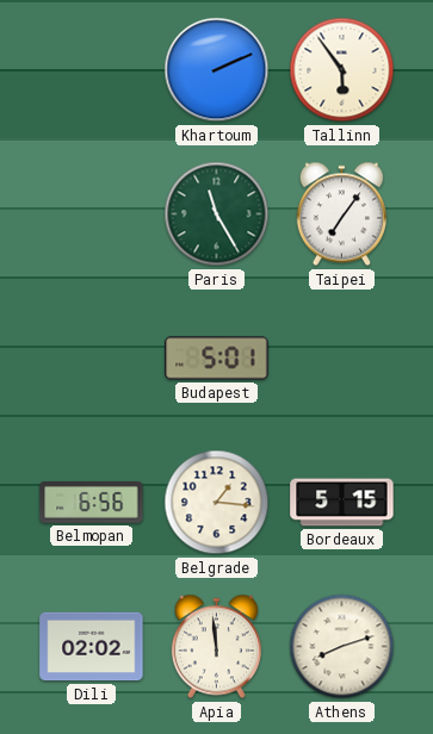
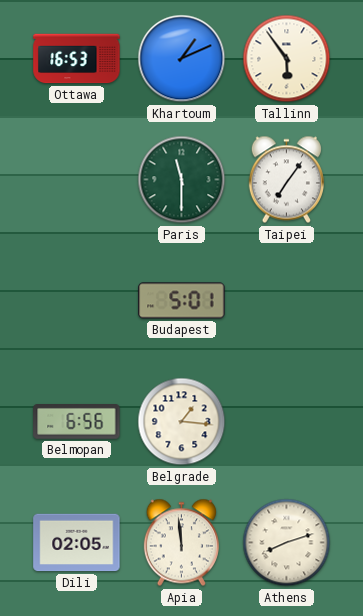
Ottawa: none -> 16:53
Khartoum: 2:11 -> 1:11
Paris: 11:25 -> 11:30
Bordeaux: 5:15 -> none
Dili: 02:02 -> 02:05
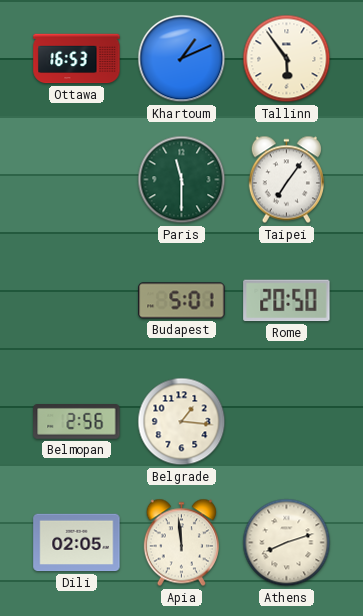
Rome: none -> 20:50
Belmopan: 6:56 -> 2:56
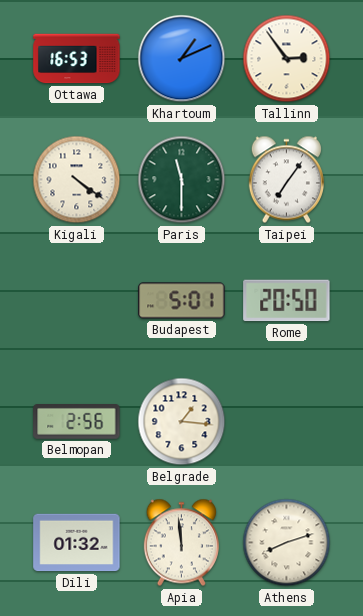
Tallinn: 5:54 -> 2:54
Kigali: none -> 4:21
Dili: 02:05 -> 01:32
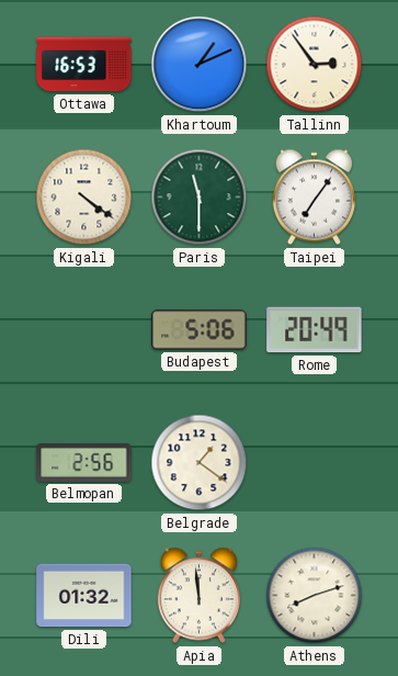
Budapest: 5:01 -> 5:06
Rome: 20:50 -> 20:49
Belgrade: 1:16 -> 1:21
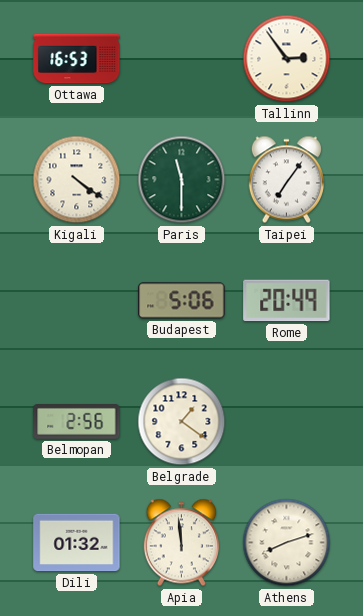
Khartoum: 1:11 -> none
